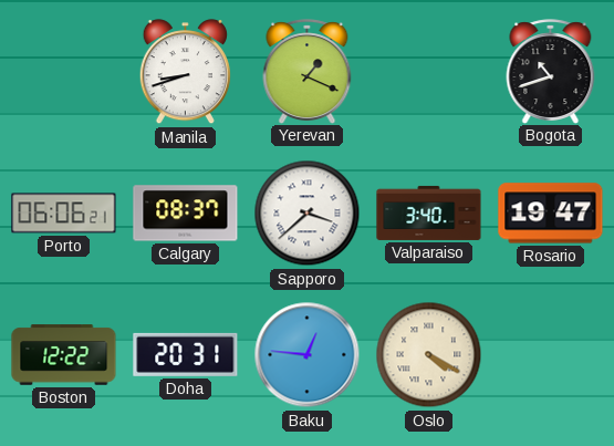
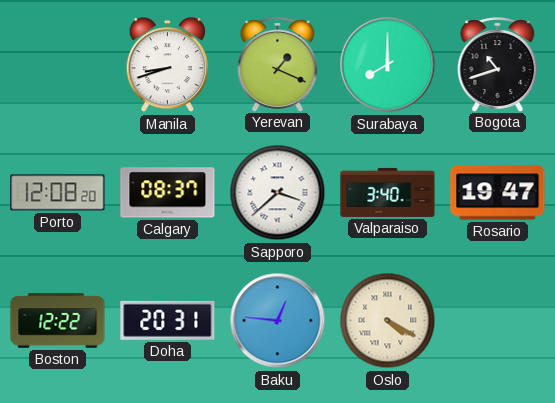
Surabaya: none -> 8:00
Porto: 06:06 -> 12:08
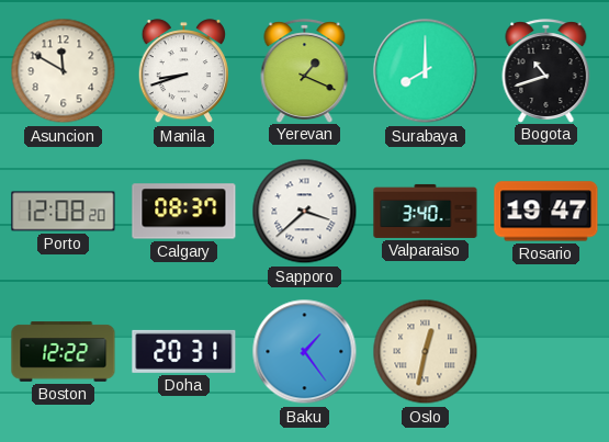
Asuncion: none -> 11:50
Baku: 12:46 -> 1:24
Oslo: 4:20 -> 12:32
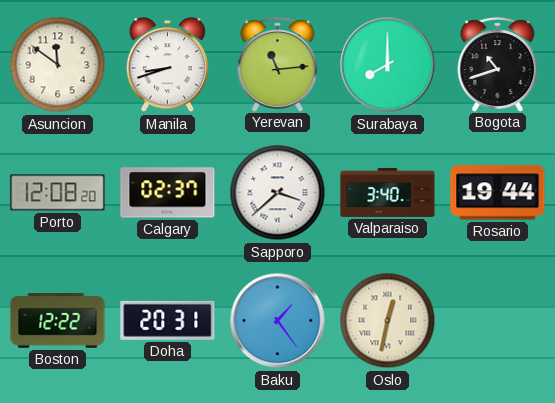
Asuncion: 11:50 -> 11:51
Yerevan: 1:19 -> 11:14
Calgary: 08:37 -> 02:37
Rosario: 19:47 -> 19:44
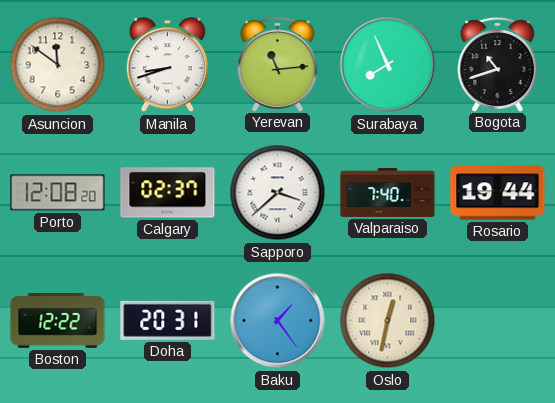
Surabaya: 8:00 -> 7:56
Valparaiso: 3:40 -> 7:40
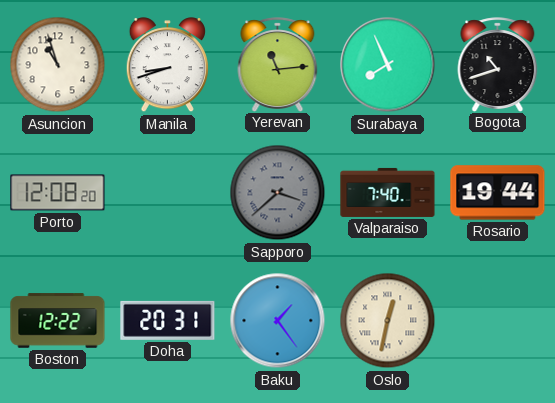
Asuncion: 11:51 -> 10:57
Calgary: 02:37 -> none
Sapporo dial: white -> grey
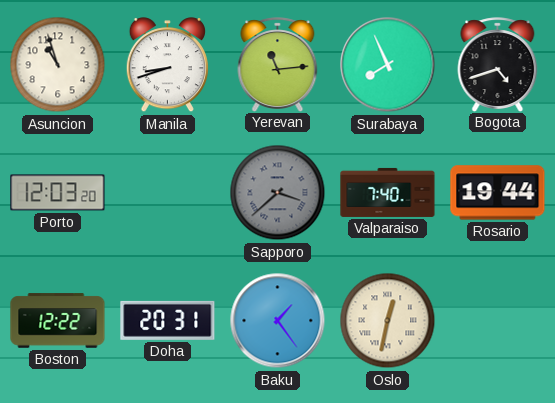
Bogota: 10:42 -> 4:42
Porto: 12:08 -> 12:03
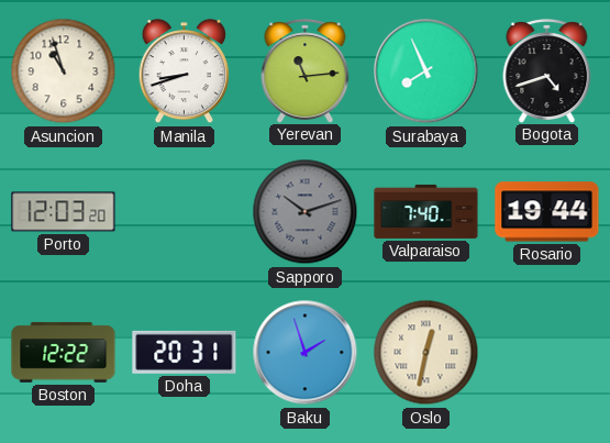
Sapporo: 3:38 -> 10:12
Baku: 1:24 -> 1:57
